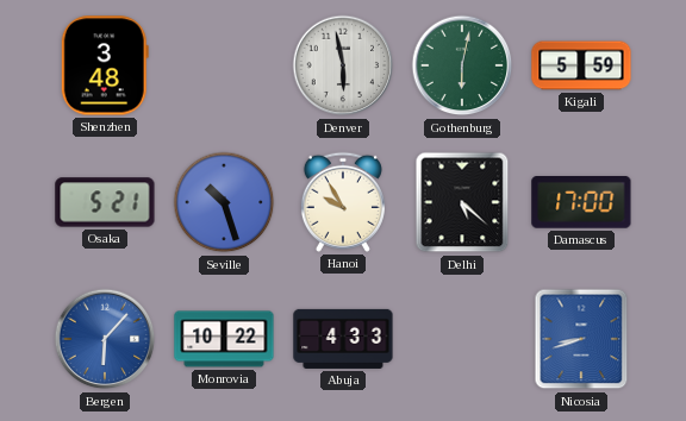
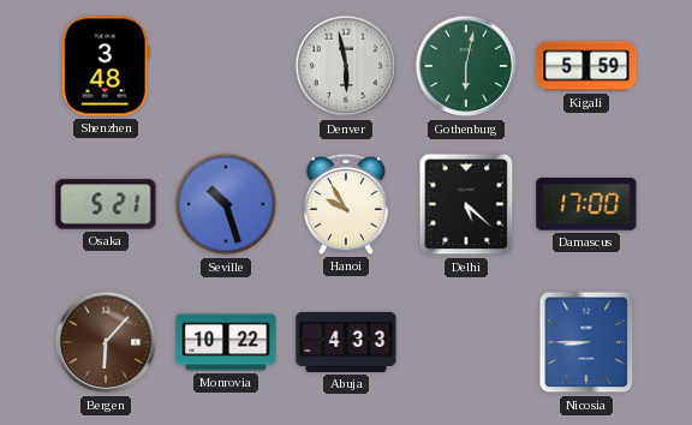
Bergen dial: blue -> brown
Nicosia: 8:42 -> 8:45
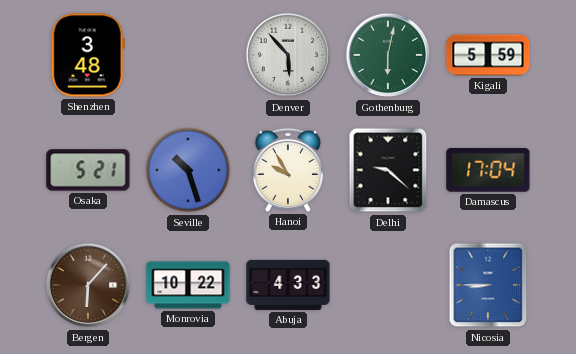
Denver: 5:58 -> 5:53
Delhi: 5:22 -> 9:22
Damascus: 17:00 -> 17:04
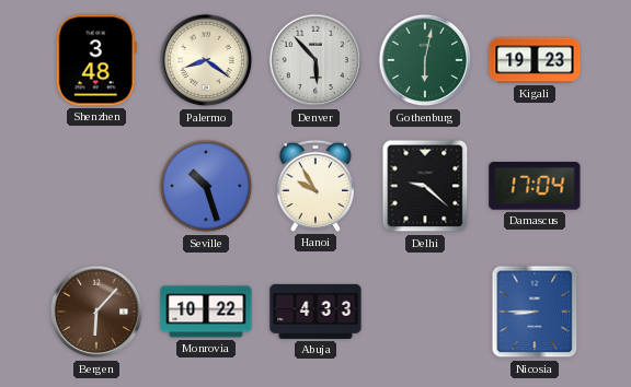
Palermo: none -> 8:21
Kigali: 5:59 -> 19:23
Osaka: 5:21 -> none
